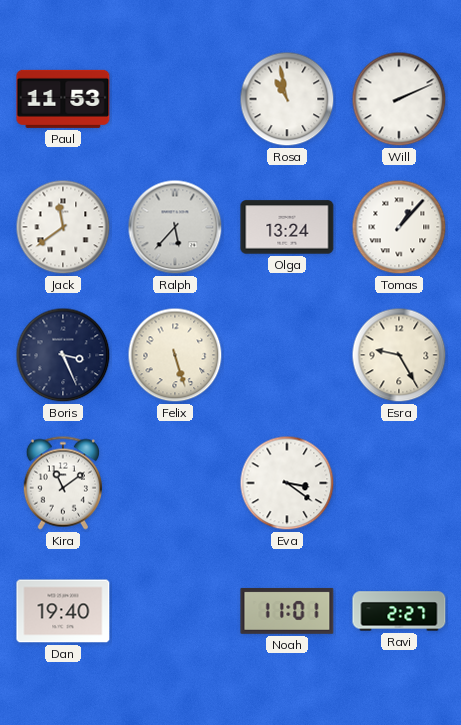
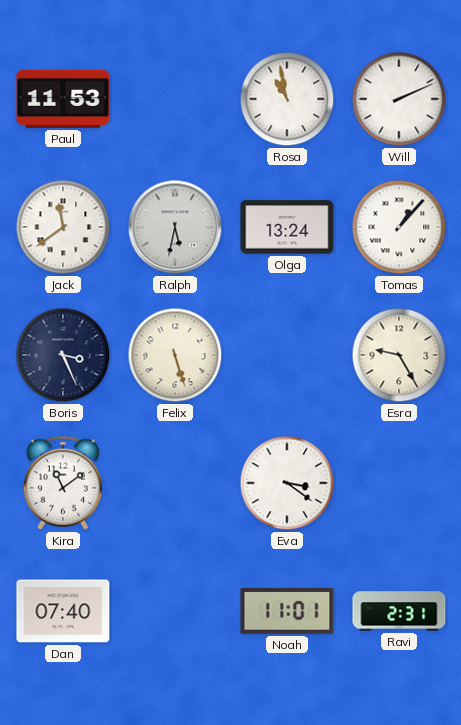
Ralph: 5:37 -> 5:32
Dan: 19:40 -> 07:40
Ravi: 2:27 -> 2:31
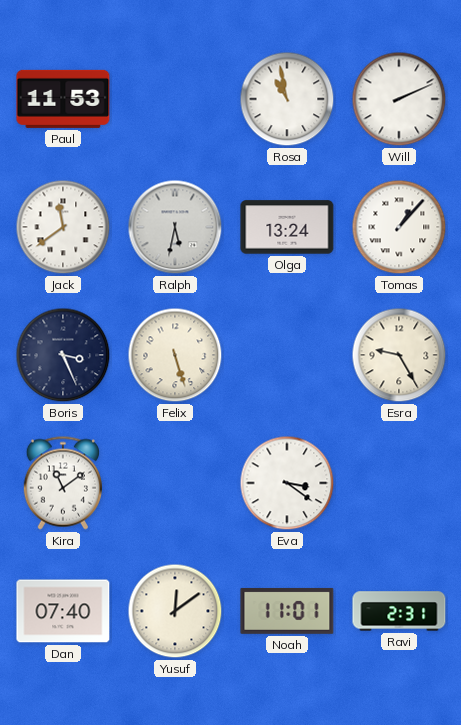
Yusuf: none -> 12:09
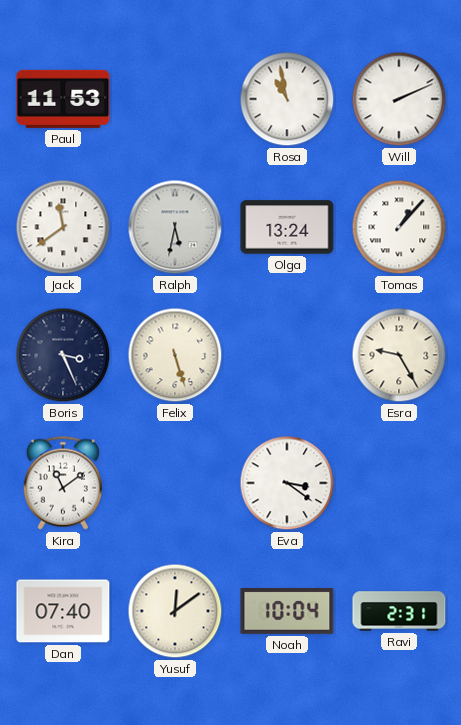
Noah: 11:01 -> 10:04
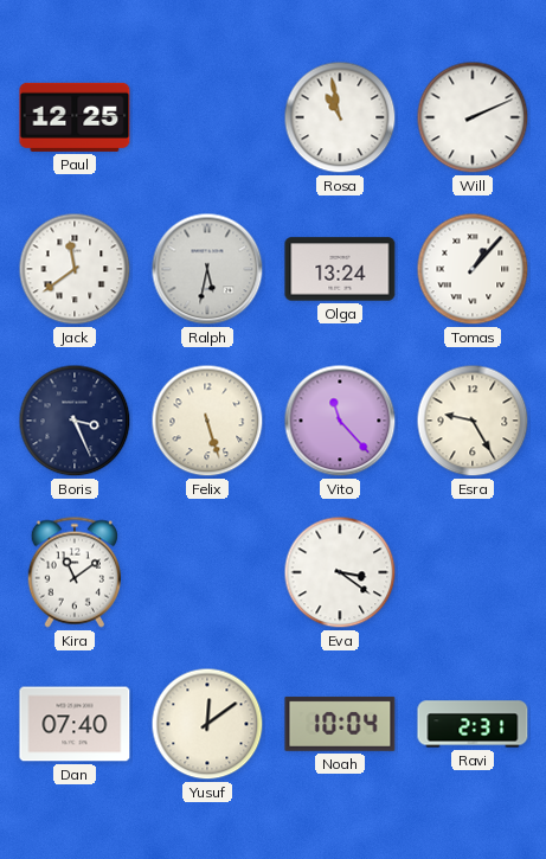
Paul: 11:53 -> 12:25
Vito: none -> 11:23
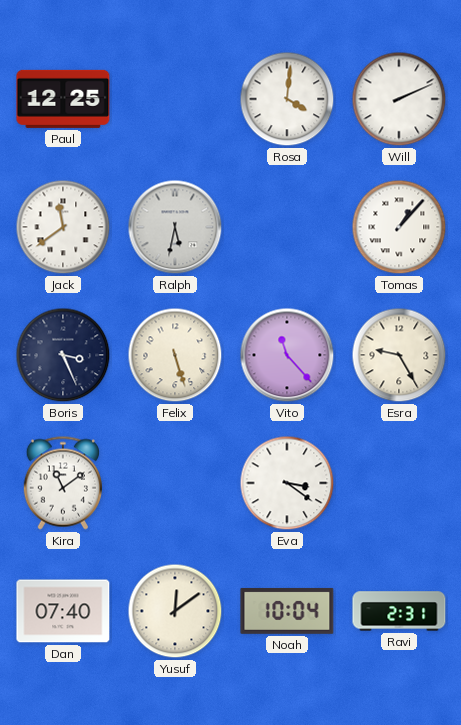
Rosa: 10:58 -> 4:01
Olga: 13:24 -> none
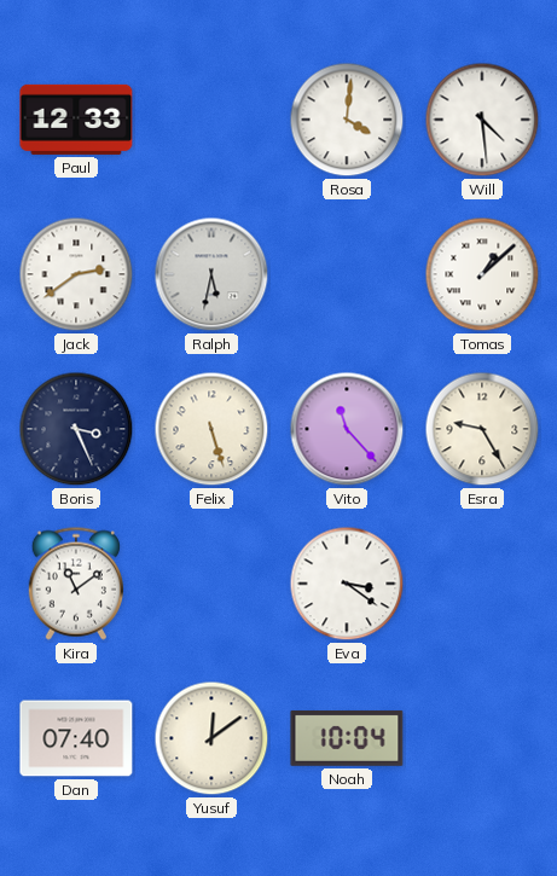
Paul: 12:25 -> 12:33
Will: 2:11 -> 4:29
Jack: 11:39 -> 2:39
Tomas: 1:07 -> 1:08
Ravi: 2:31 -> none
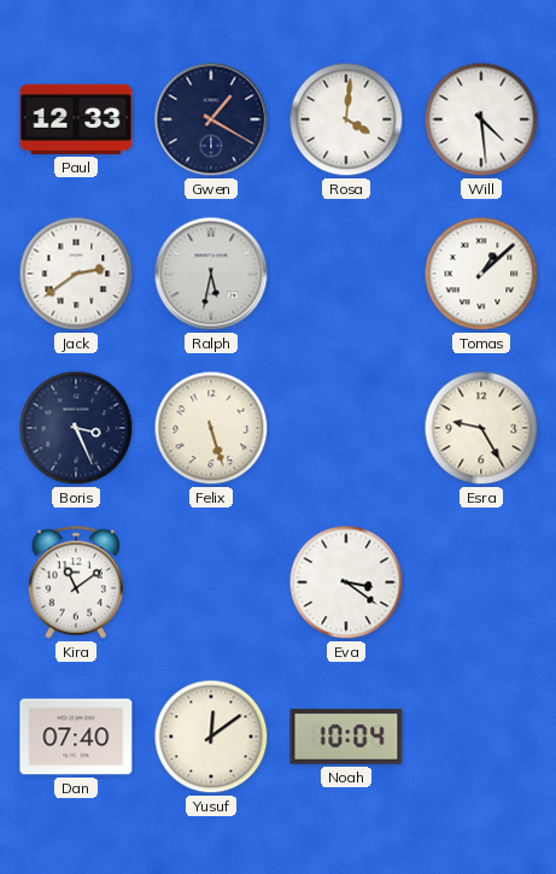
Gwen: none -> 1:20
Vito: 11:23 -> none
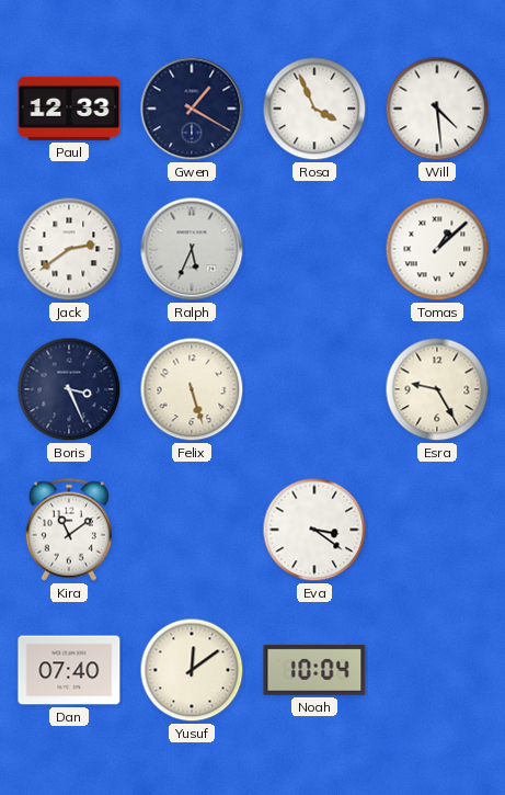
Rosa: 4:01 -> 3:56
Ralph: 5:32 -> 5:34
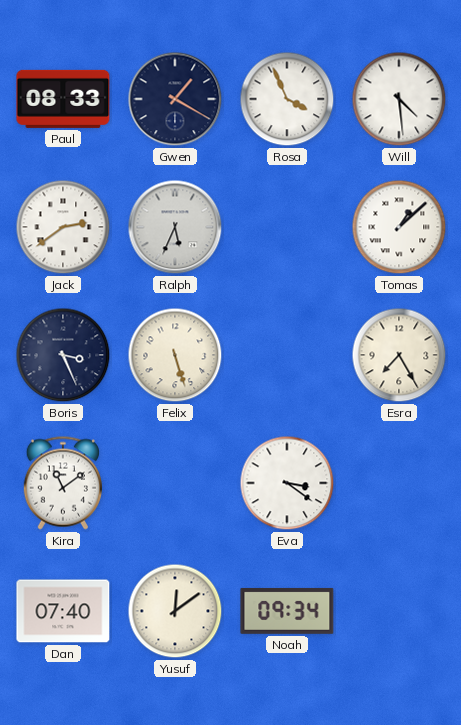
Paul: 12:33 -> 08:33
Esra: 9:25 -> 7:25
Noah: 10:04 -> 09:34
